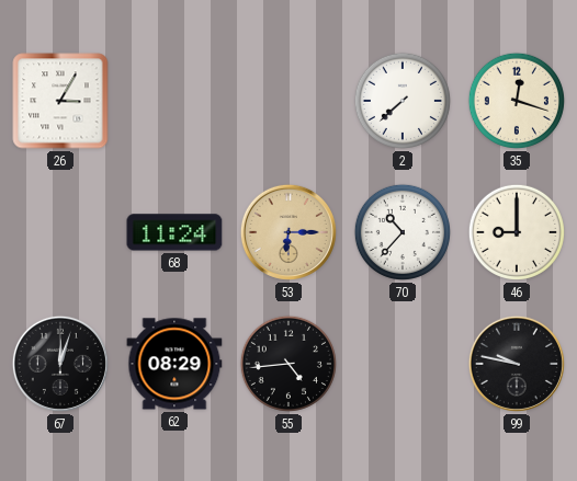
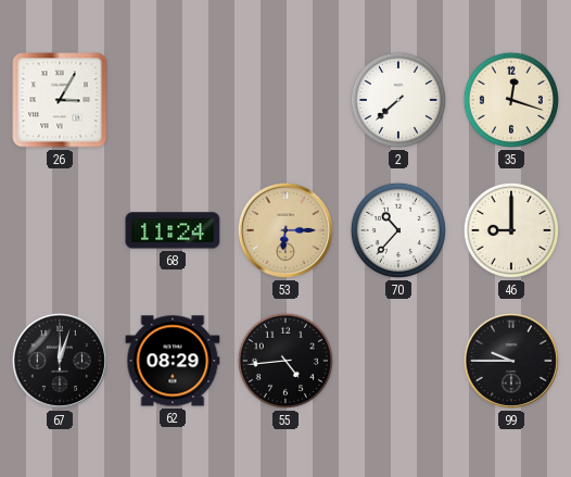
99: 9:47 -> 9:45
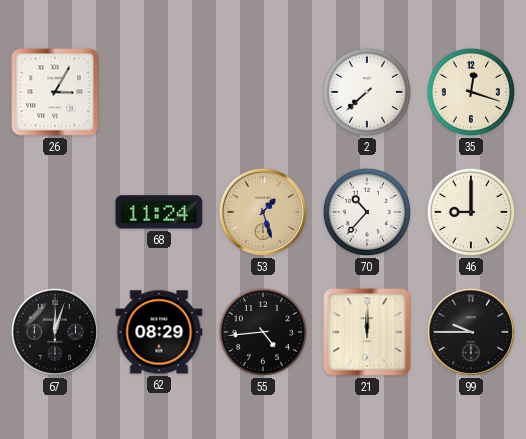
53: 6:15 -> 1:27
21: none -> 12:00
